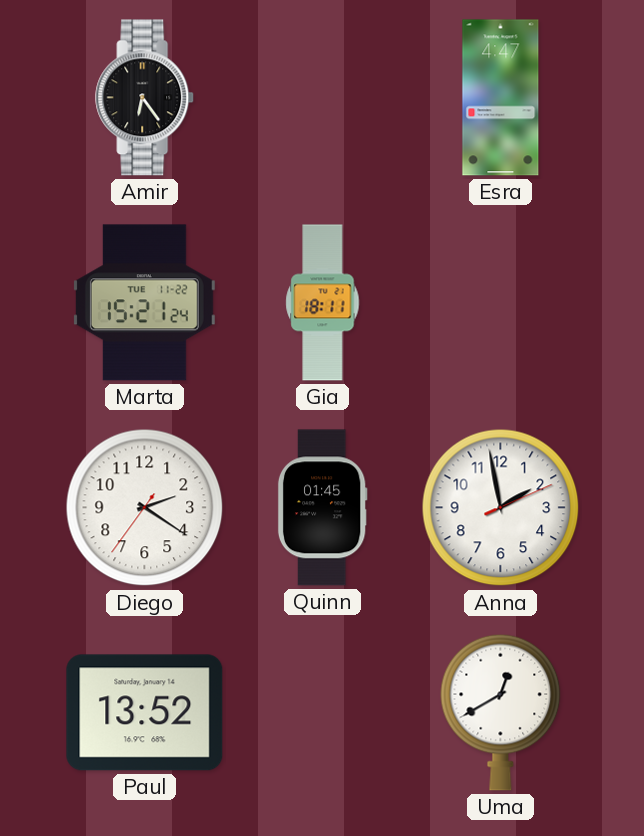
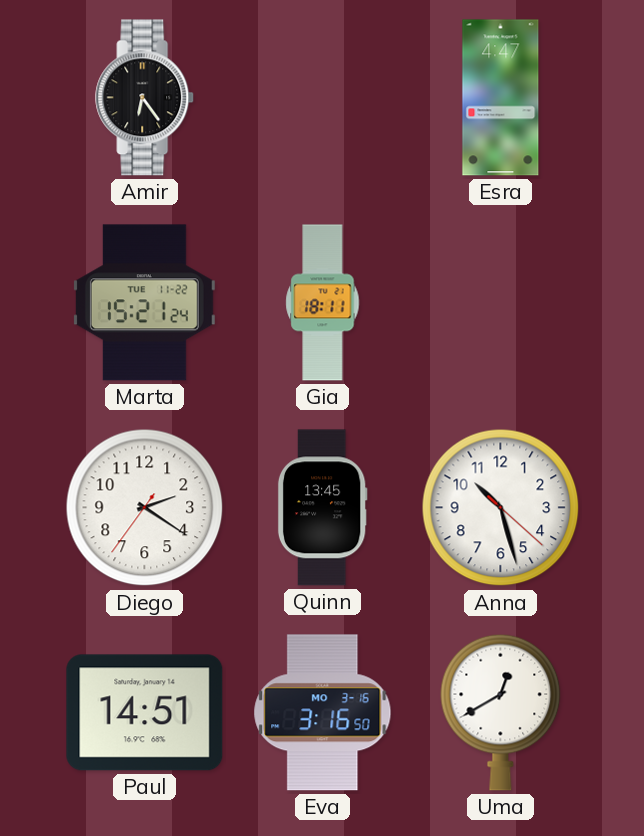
Quinn: 01:45 -> 13:45
Anna: 1:58 -> 10:27
Paul: 13:52 -> 14:51
Eva: none -> 3:16
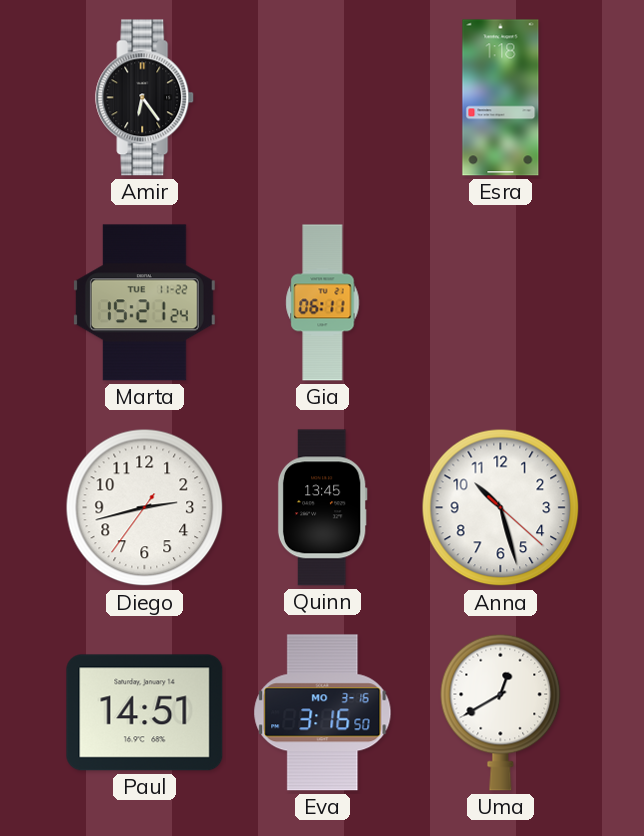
Esra: 4:47 -> 1:18
Gia: 18:11 -> 06:11
Diego: 2:20 -> 2:42
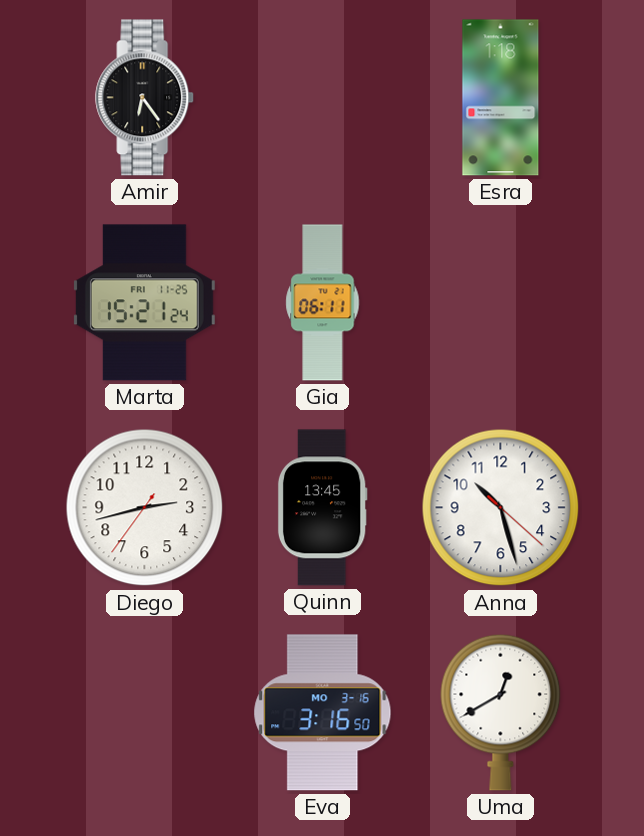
Marta date: TUE 11-22 -> FRI 11-25
Paul: 14:51 -> none
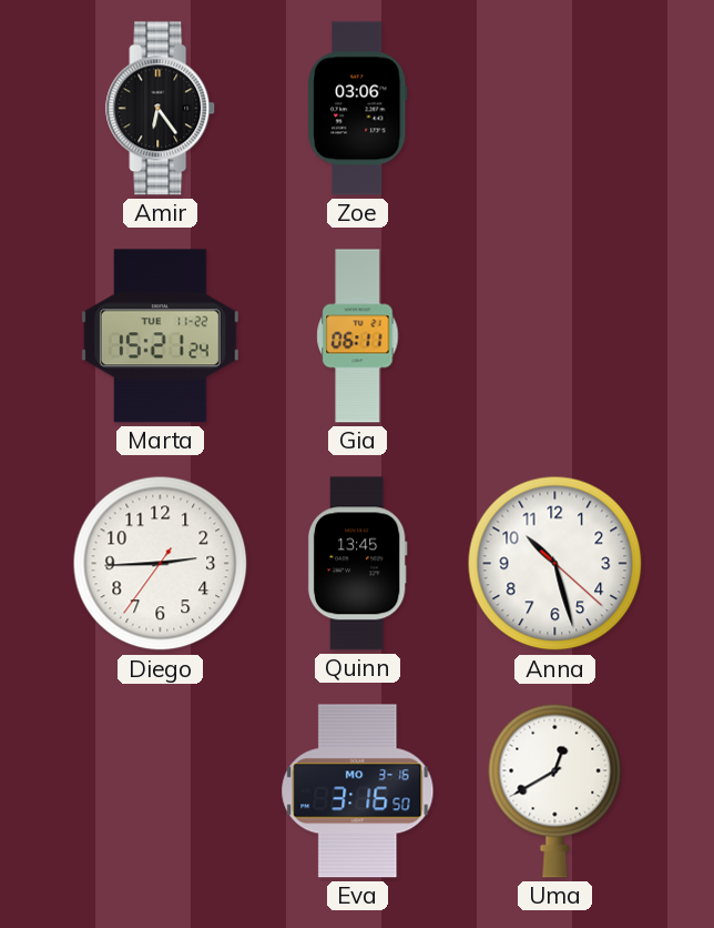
Zoe: none -> 03:06
Esra: 1:18 -> none
Marta date: FRI 11-25 -> TUE 11-22
Diego: 2:42 -> 2:44
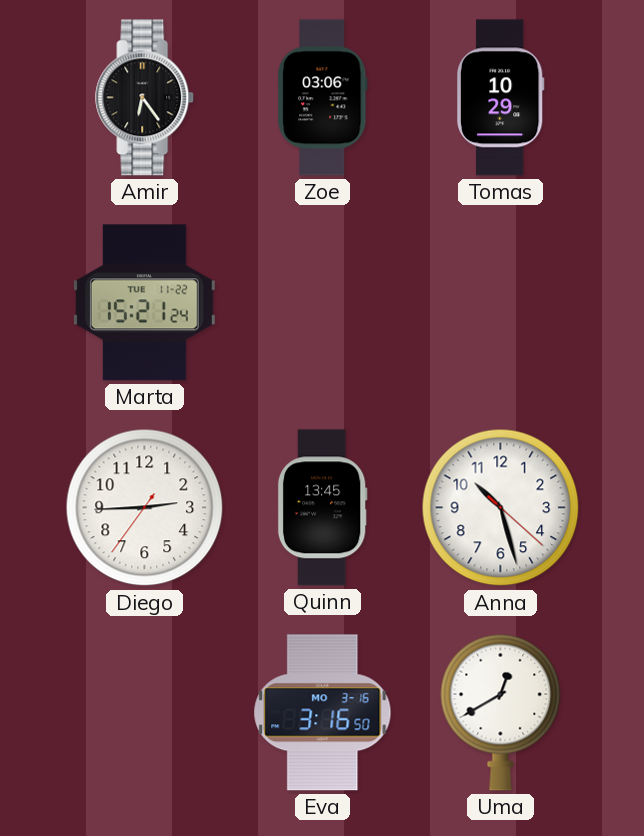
Tomas: none -> 10:29
Gia: 06:11 -> none
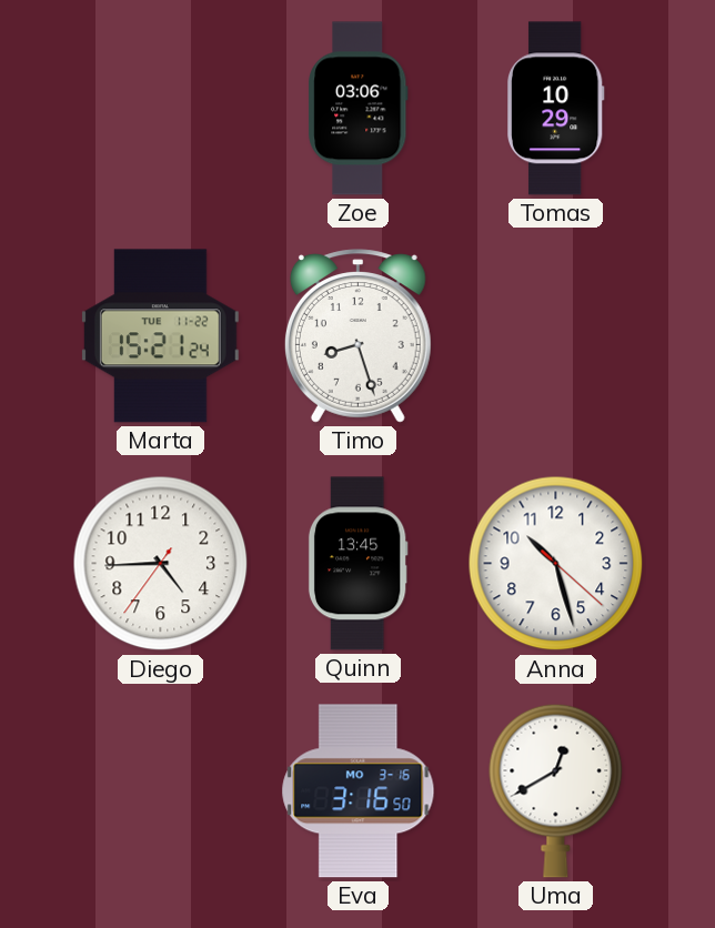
Amir: 6:24 -> none
Timo: none -> 8:27
Diego: 2:44 -> 4:44
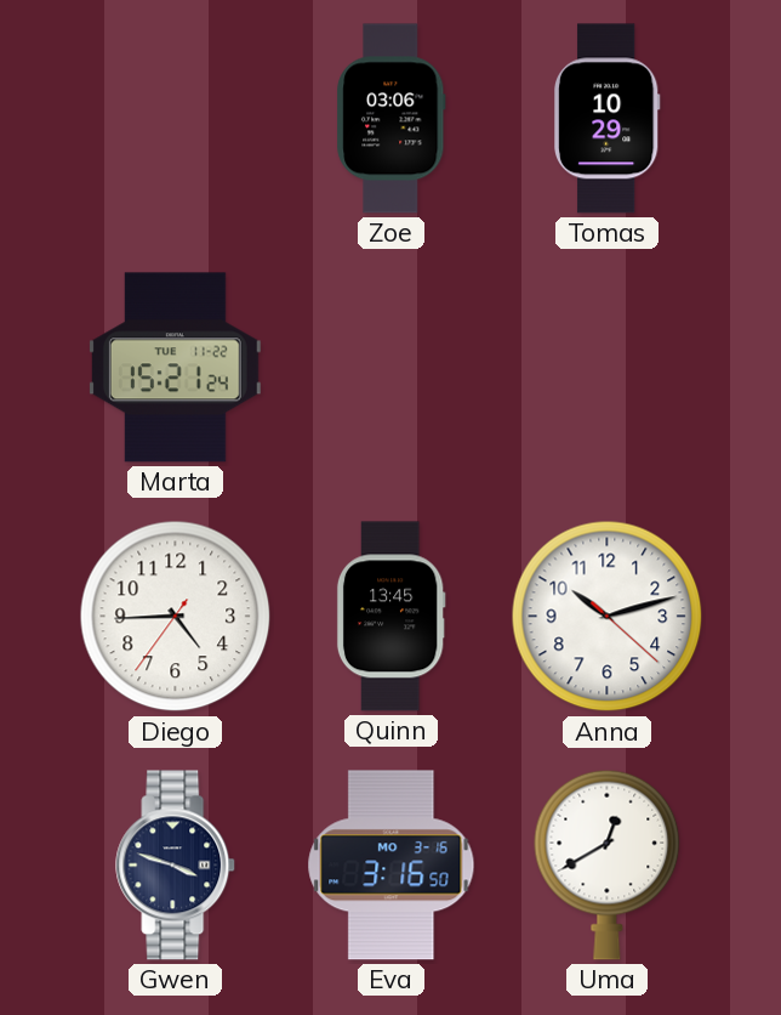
Timo: 8:27 -> none
Anna: 10:27 -> 10:12
Gwen: none -> 3:48
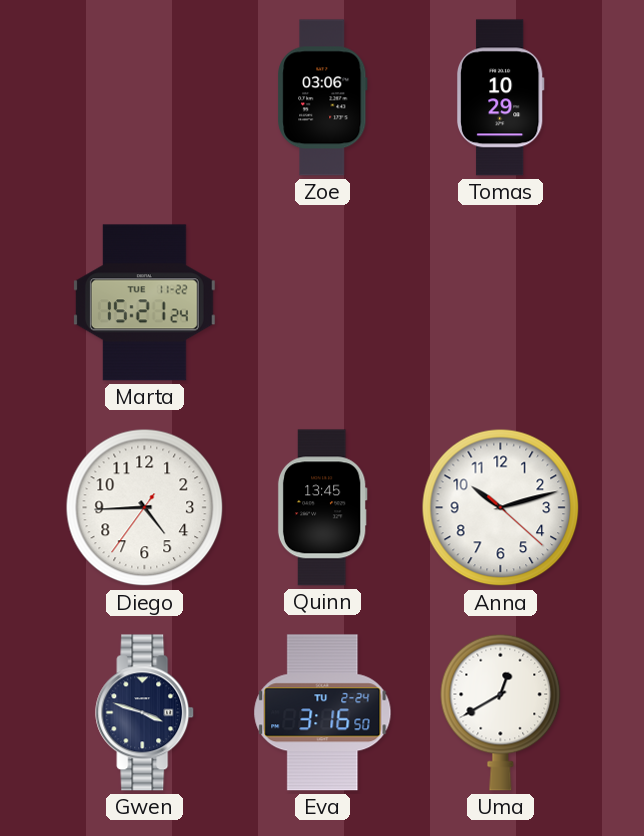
Eva date: MO 3-16 -> TU 2-24
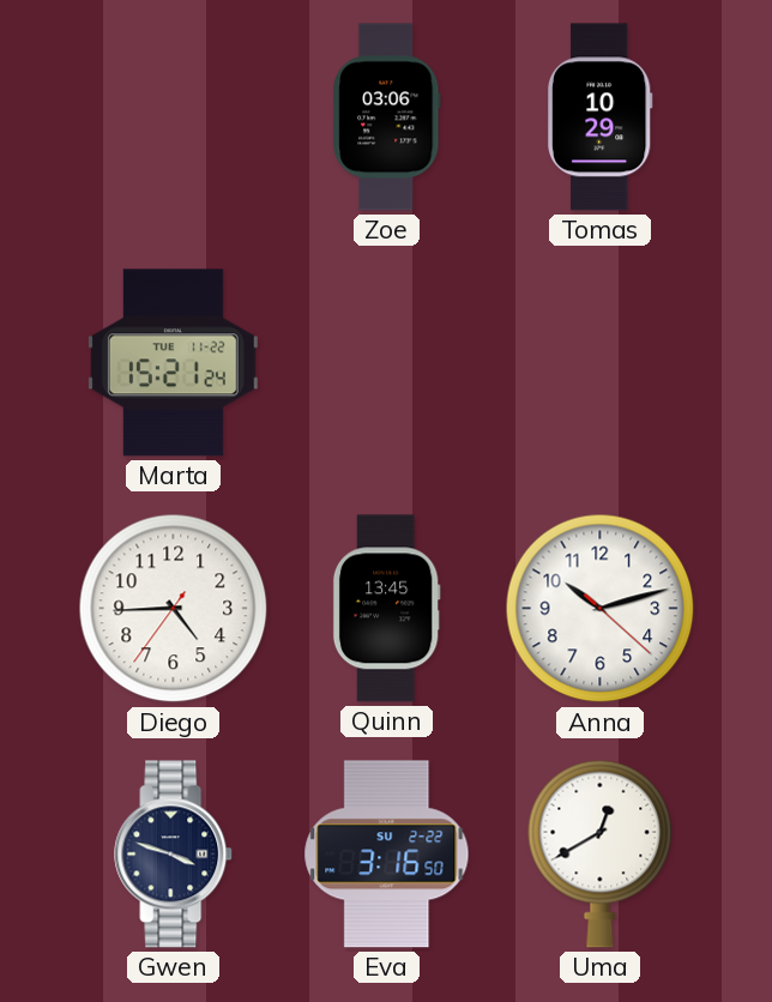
Eva date: TU 2-24 -> SU 2-22
